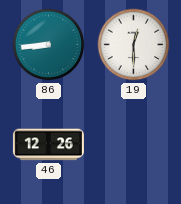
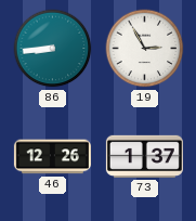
19: 12:30 -> 2:55
73: none -> 1:37
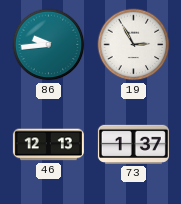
86: 8:44 -> 9:44
46: 12:26 -> 12:13
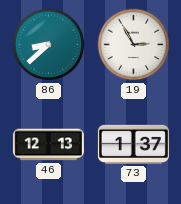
86: 9:44 -> 8:38
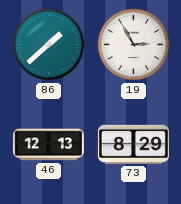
86: 8:38 -> 1:38
73: 1:37 -> 8:29
